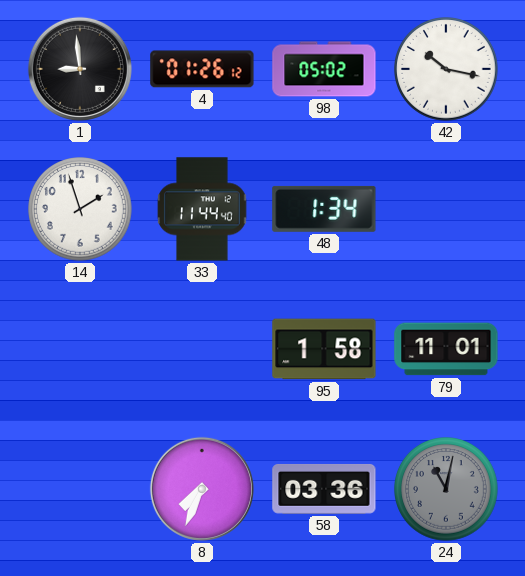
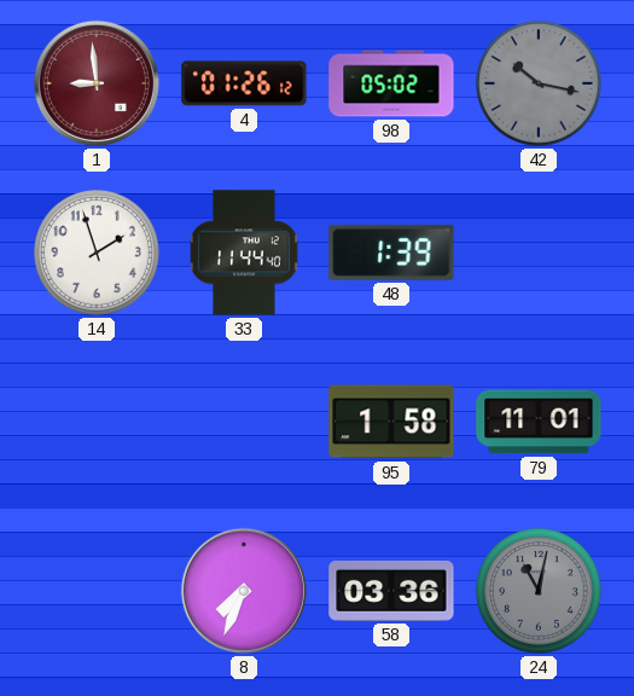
1 dial: black -> burgundy
42 dial: white -> grey
48: 1:34 -> 1:39
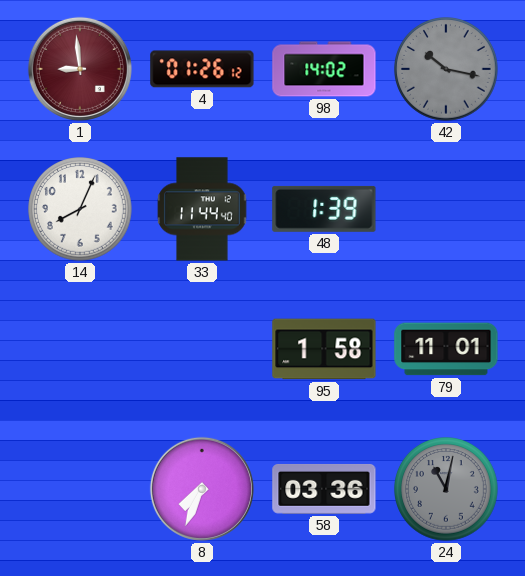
98: 05:02 -> 14:02
14: 1:57 -> 8:04
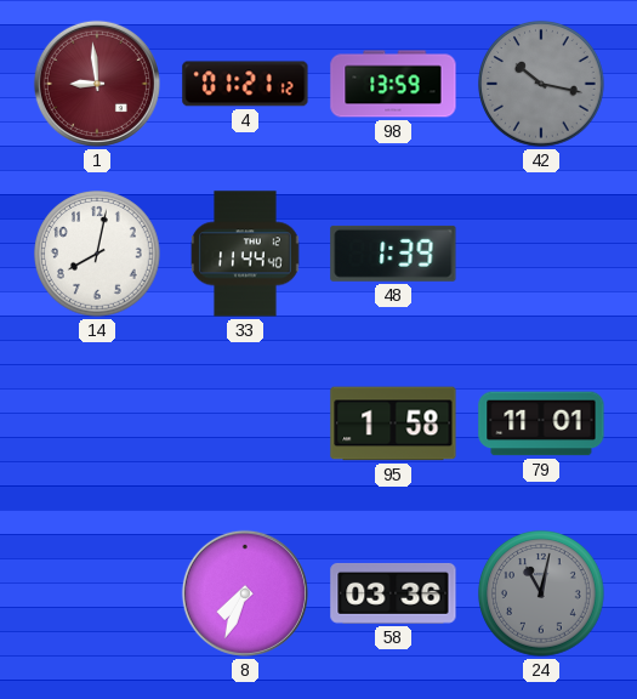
4: 01:26 -> 01:21
98: 14:02 -> 13:59
14: 8:04 -> 8:02
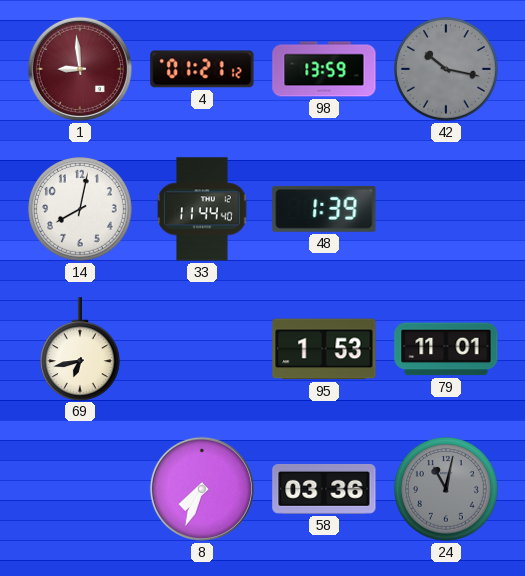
69: none -> 6:43
95: 1:58 -> 1:53
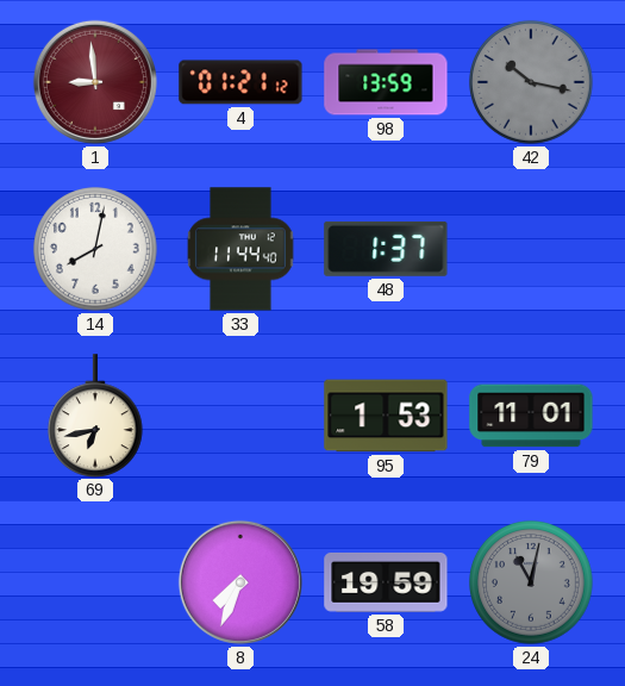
48: 1:39 -> 1:37
58: 03:36 -> 19:59
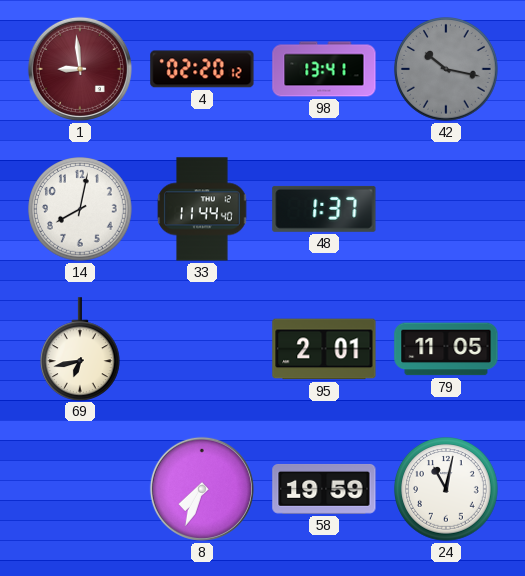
4: 01:21 -> 02:20
98: 13:59 -> 13:41
95: 1:53 -> 2:01
79: 11:01 -> 11:05
24 dial: grey -> white
